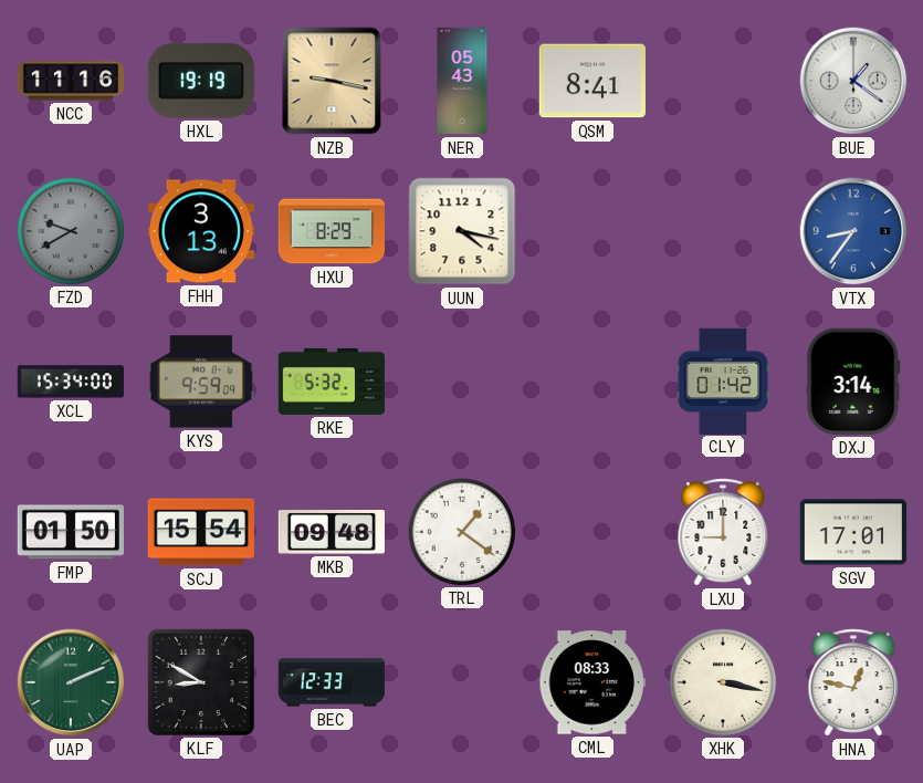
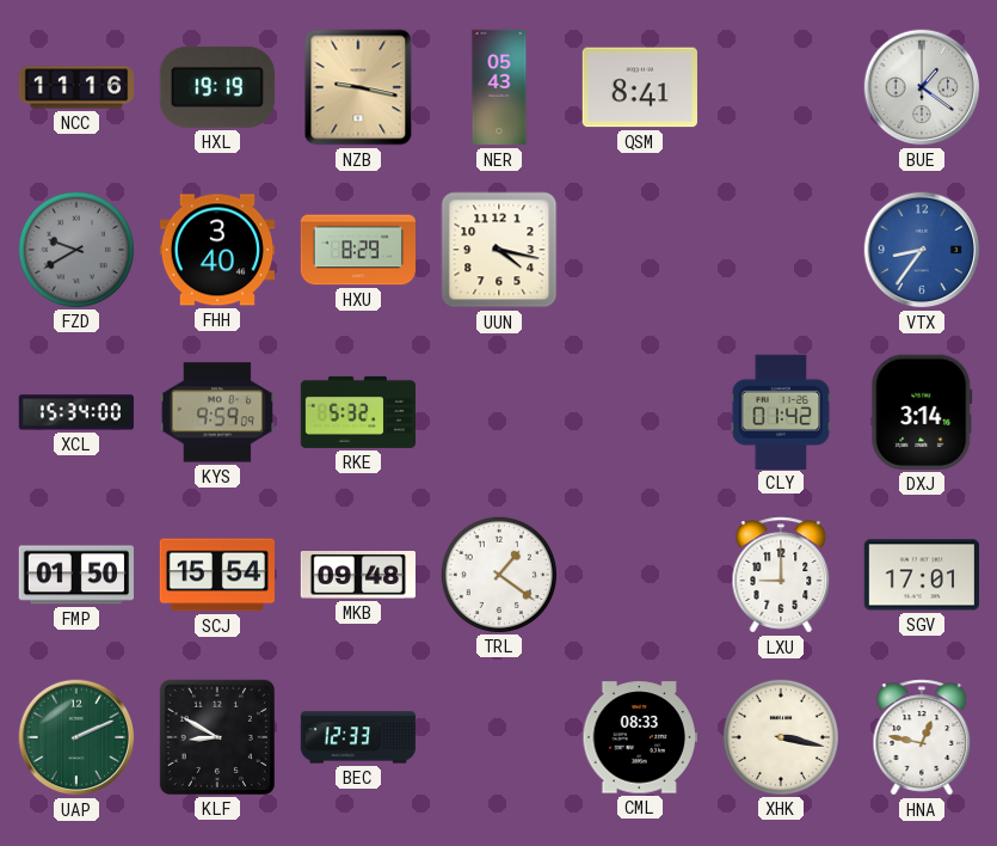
FHH: 3:13 -> 3:40
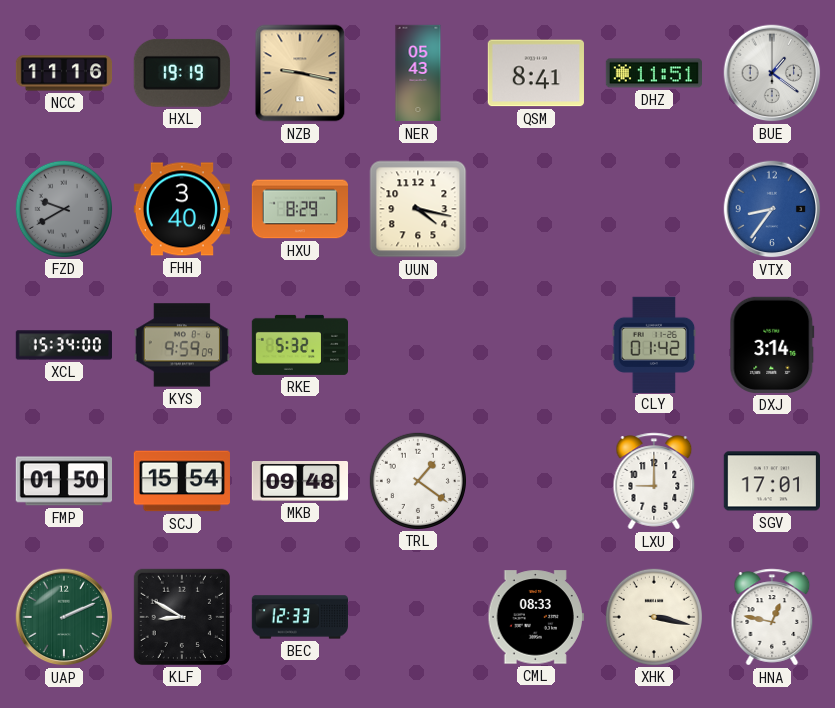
DHZ: none -> 11:51
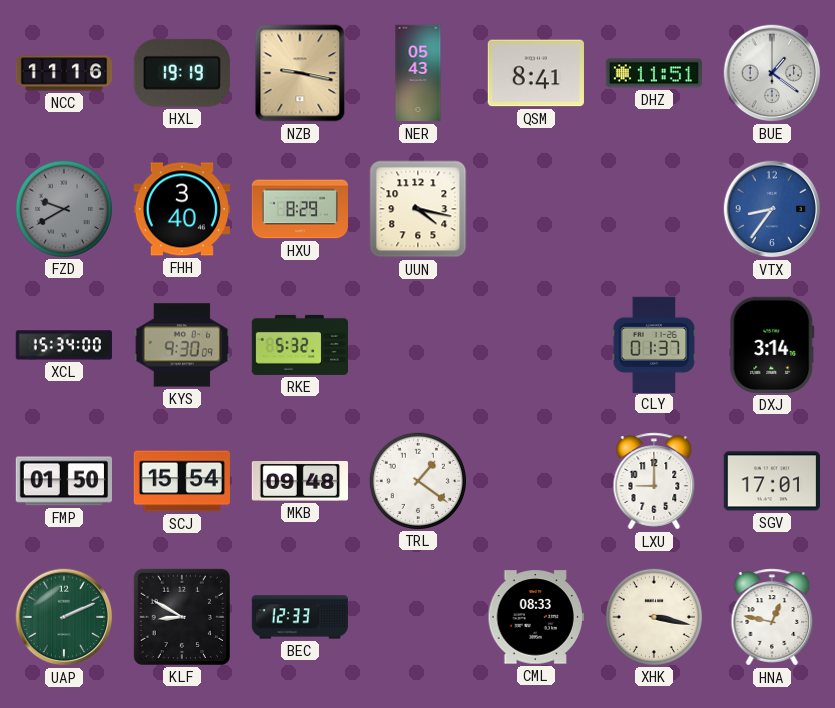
KYS: 9:59 -> 9:30
CLY: 01:42 -> 01:37
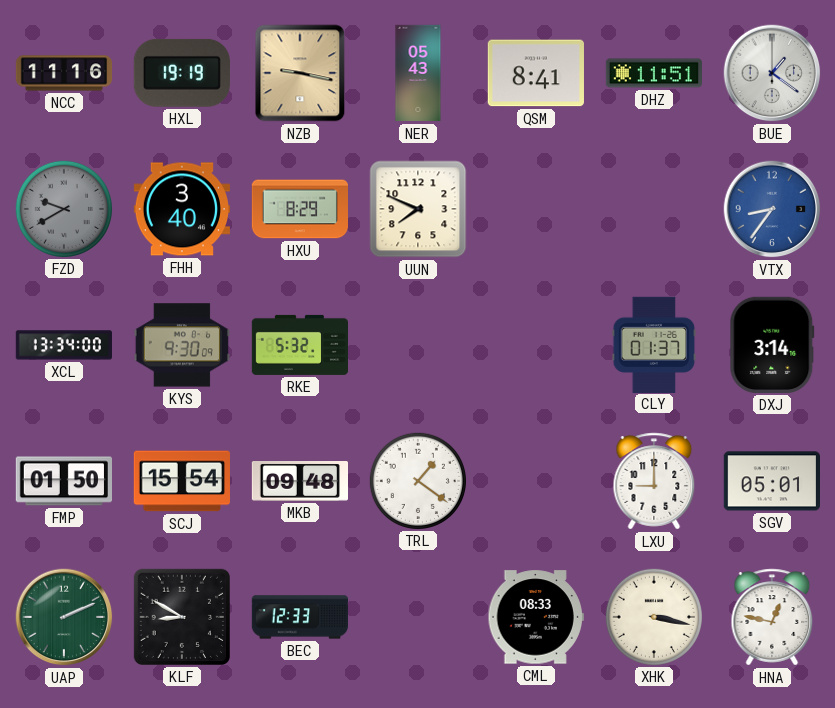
UUN: 4:17 -> 7:49
XCL: 15:34 -> 13:34
SGV: 17:01 -> 05:01
